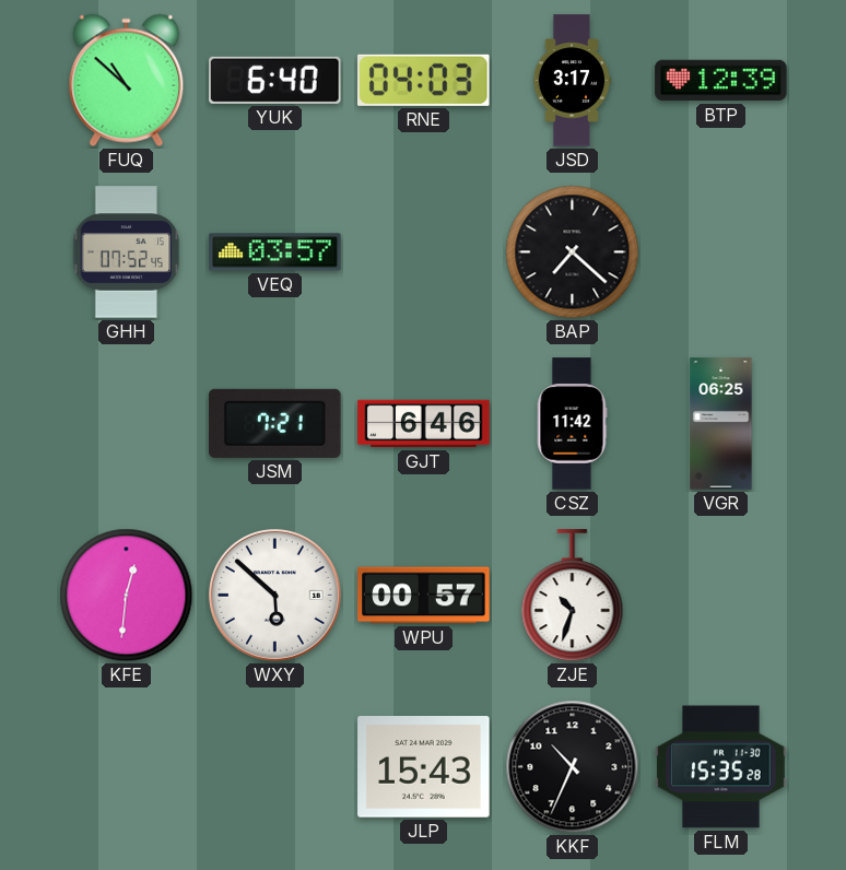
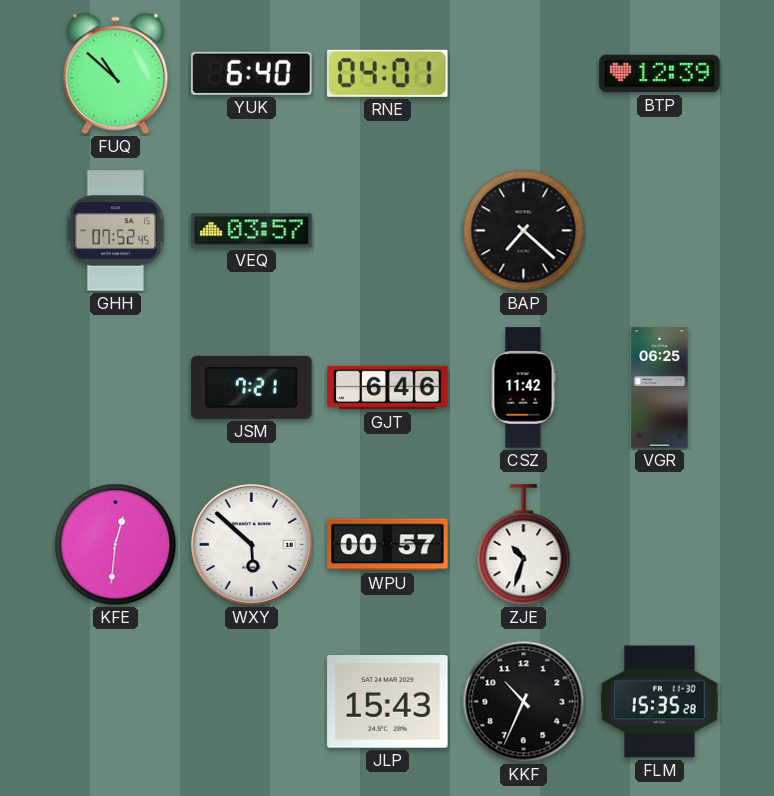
RNE: 04:03 -> 04:01
JSD: 3:17 -> none
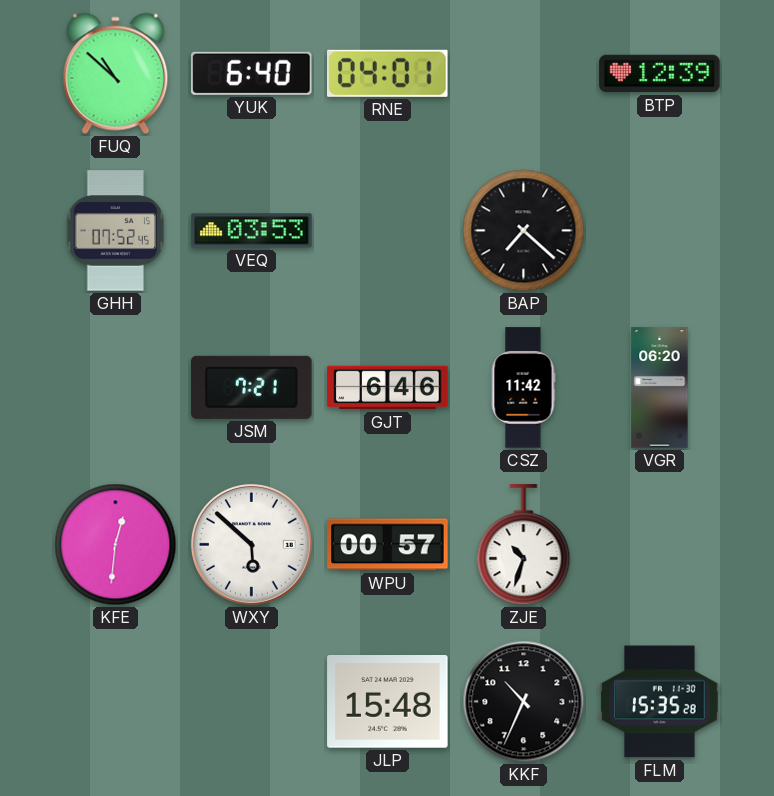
VEQ: 03:57 -> 03:53
VGR: 06:25 -> 06:20
JLP: 15:43 -> 15:48
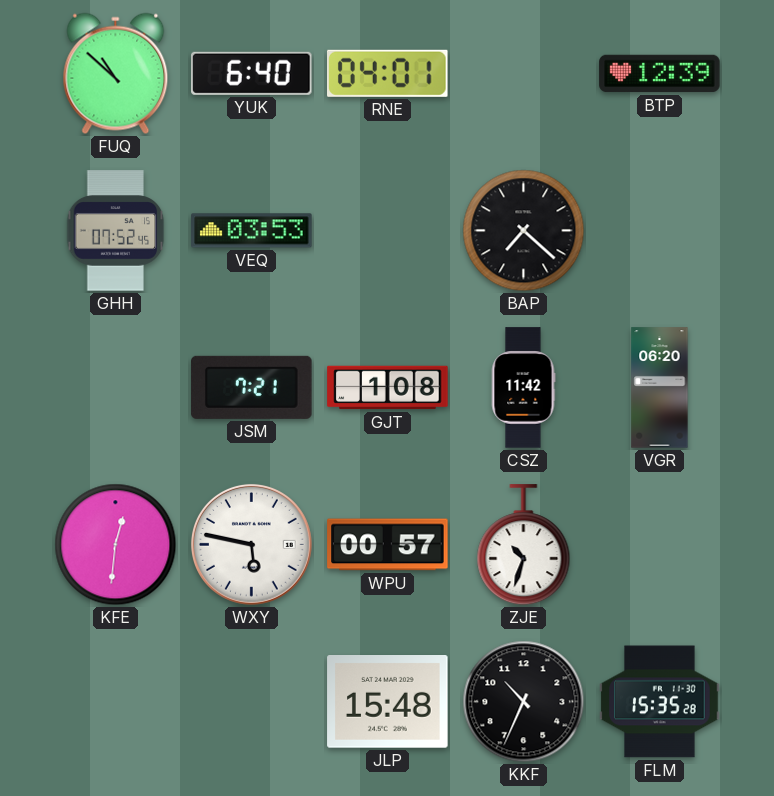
GJT: 6:46 -> 1:08
WXY: 5:52 -> 5:47
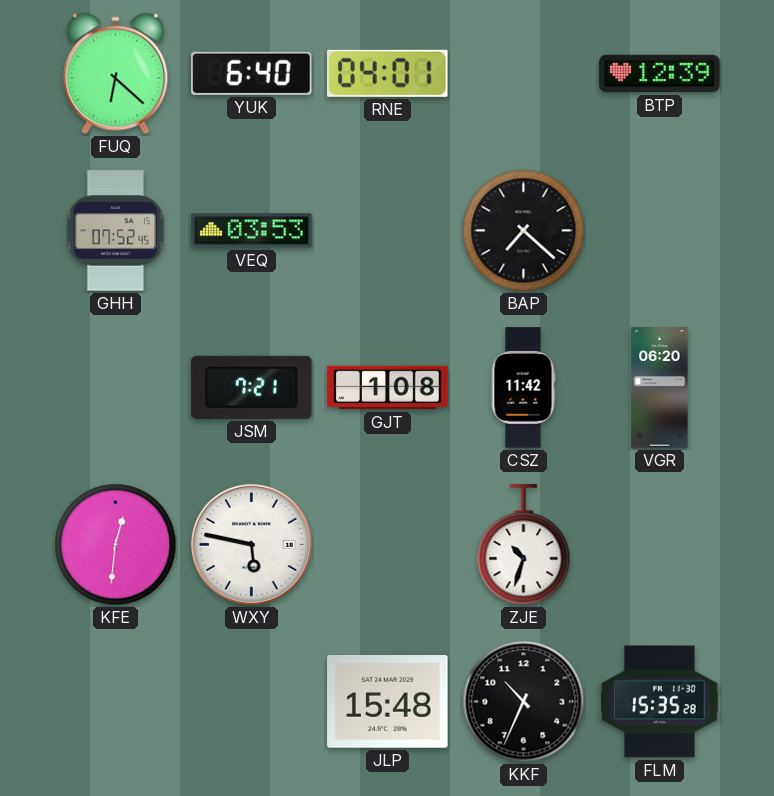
FUQ: 10:52 -> 6:22
WPU: 00:57 -> none
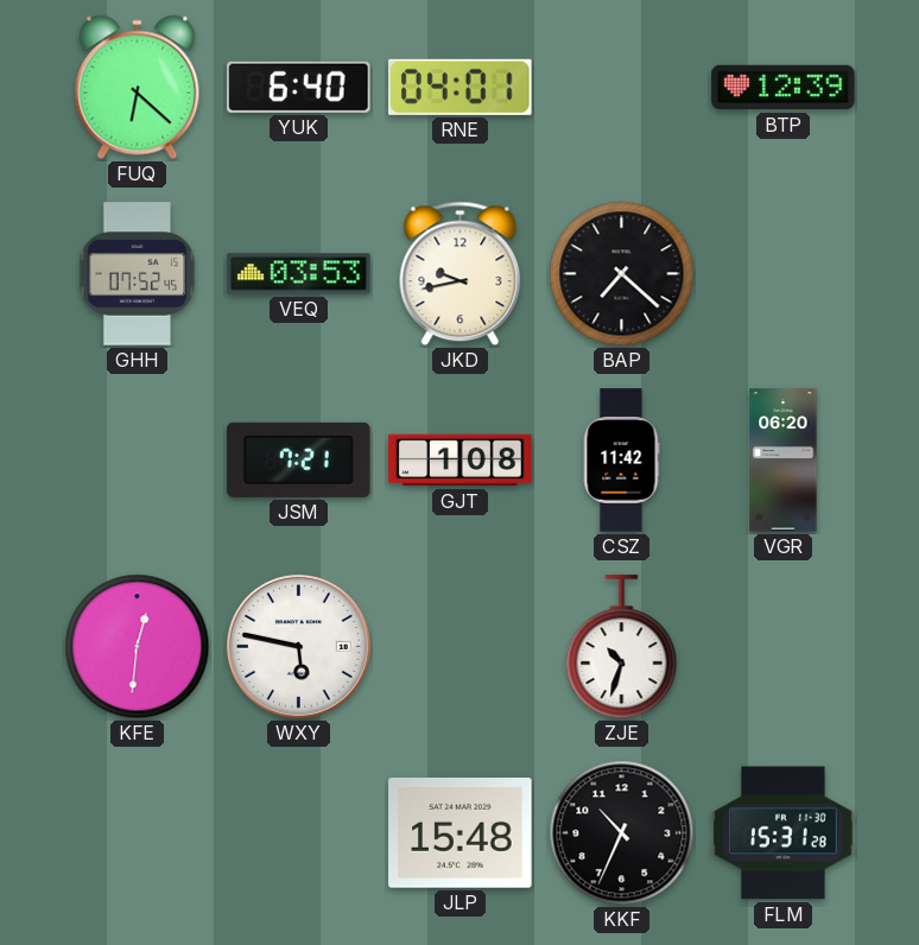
JKD: none -> 9:43
FLM: 15:35 -> 15:31
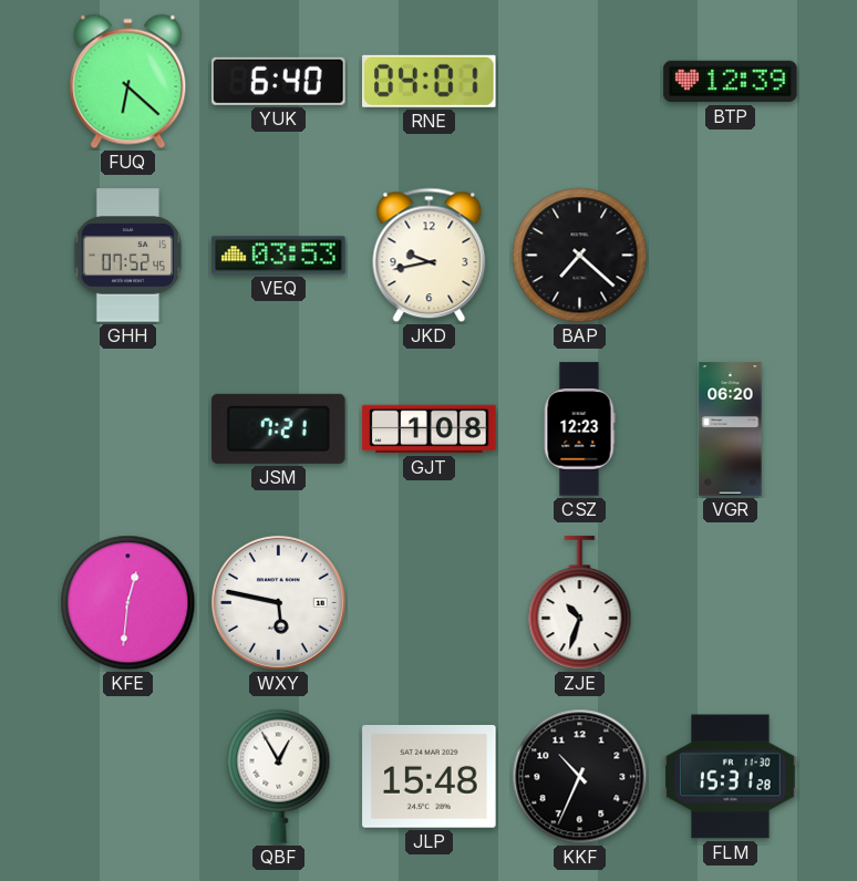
CSZ: 11:42 -> 12:23
QBF: none -> 12:55
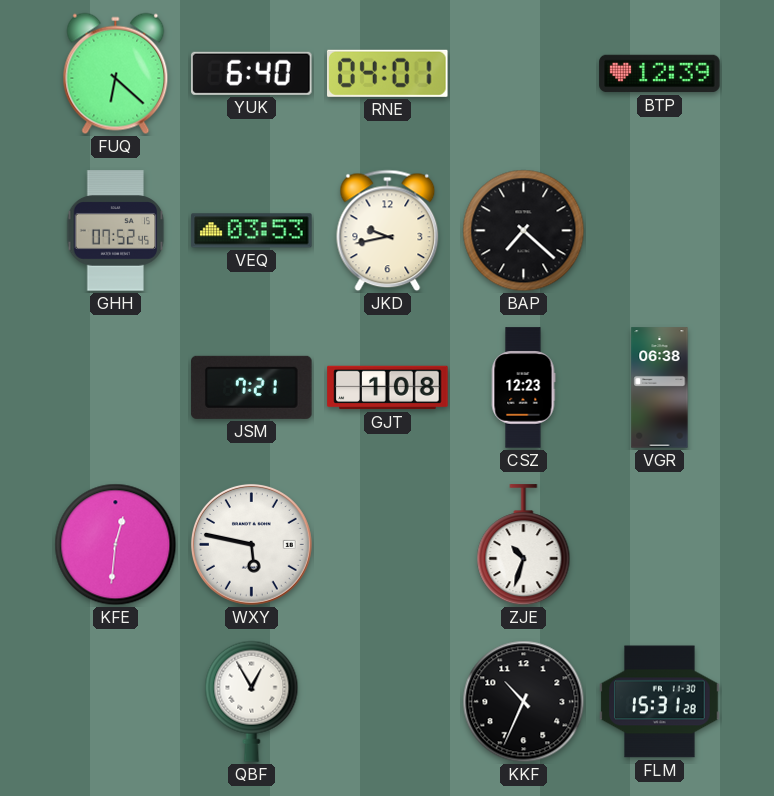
VGR: 06:20 -> 06:38
JLP: 15:48 -> none
